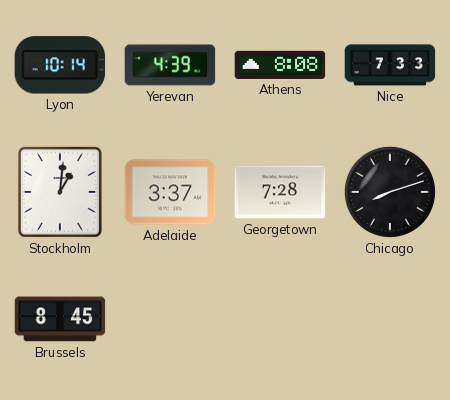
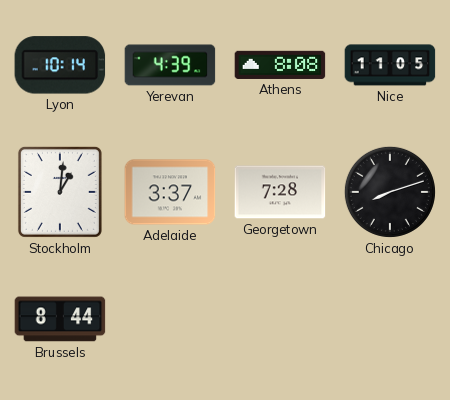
Nice: 7:33 -> 11:05
Brussels: 8:45 -> 8:44
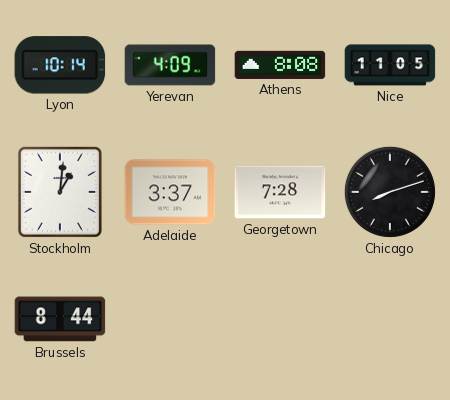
Yerevan: 4:39 -> 4:09
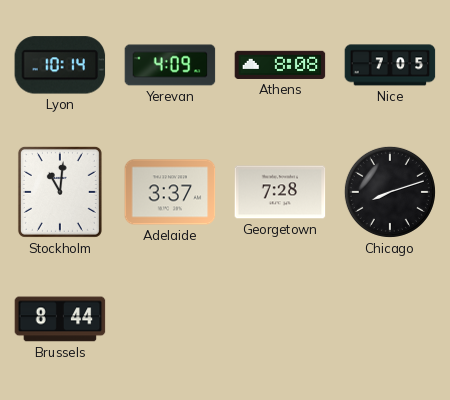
Nice: 11:05 -> 7:05
Stockholm: 1:01 -> 11:01
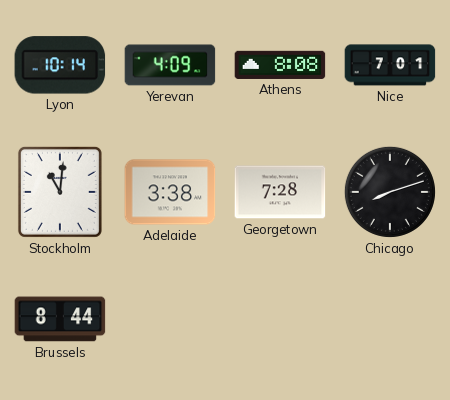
Nice: 7:05 -> 7:01
Adelaide: 3:37 -> 3:38
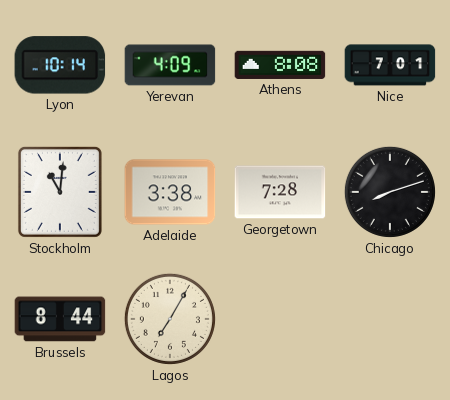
Lagos: none -> 7:05
